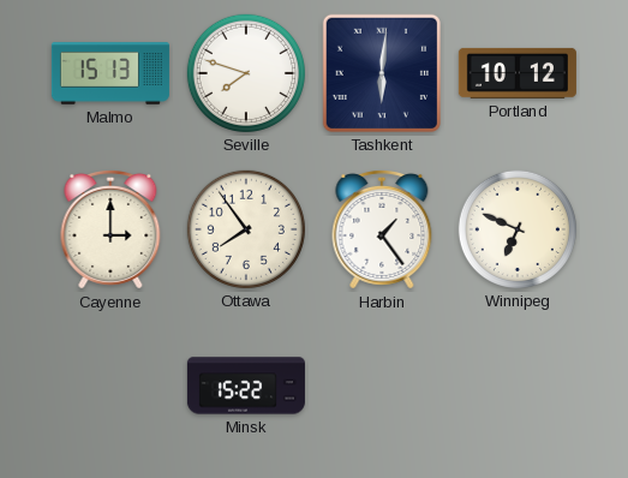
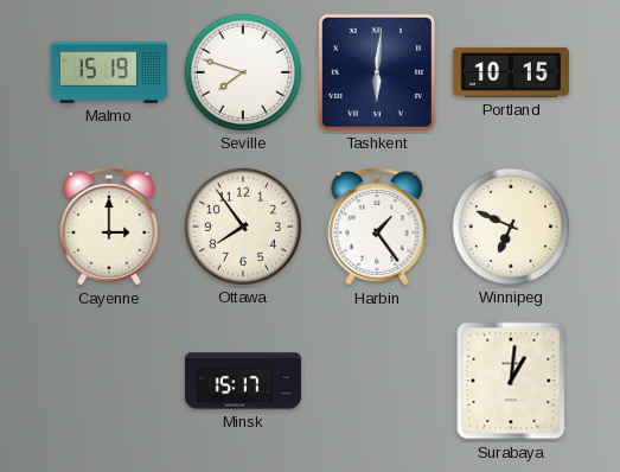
Malmo: 15:13 -> 15:19
Portland: 10:12 -> 10:15
Minsk: 15:22 -> 15:17
Surabaya: none -> 1:01
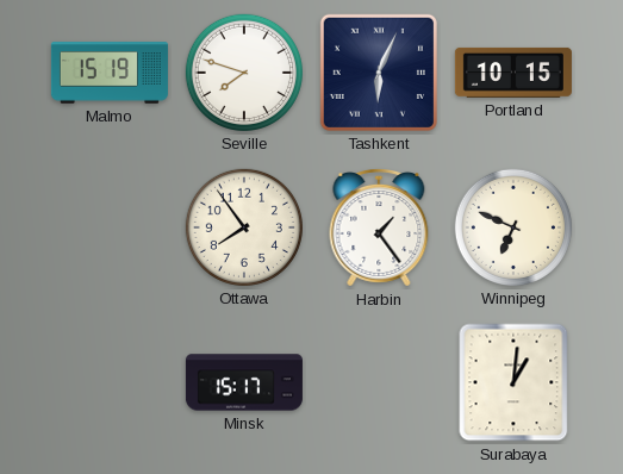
Tashkent: 6:01 -> 6:04
Cayenne: 3:00 -> none
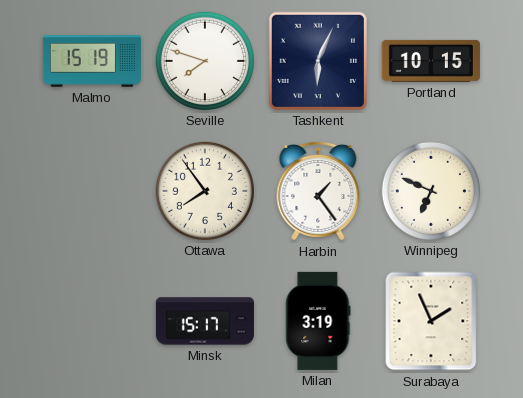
Milan: none -> 3:19
Surabaya: 1:01 -> 1:56
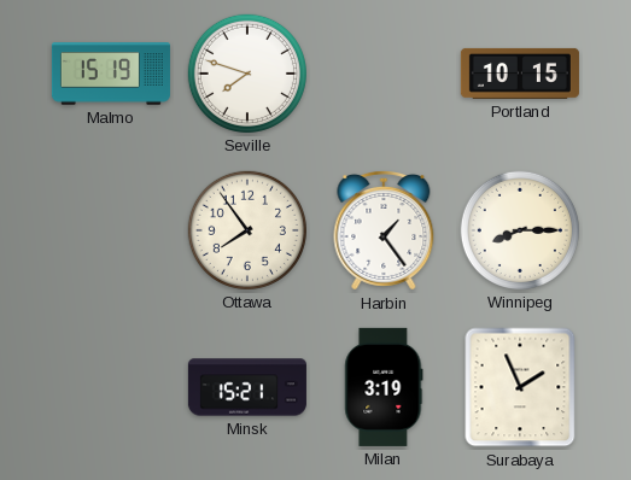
Tashkent: 6:04 -> none
Winnipeg: 6:49 -> 8:15
Minsk: 15:17 -> 15:21
